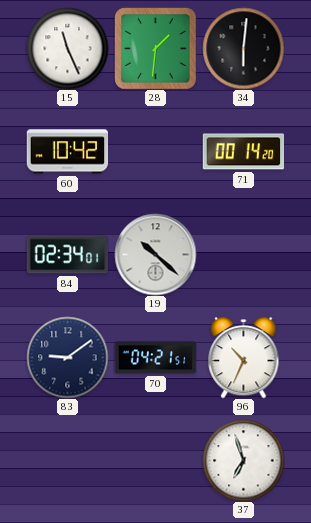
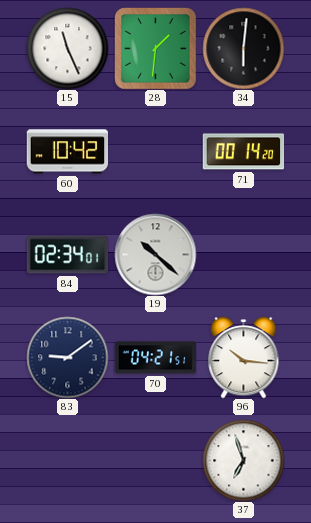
96: 10:34 -> 10:16
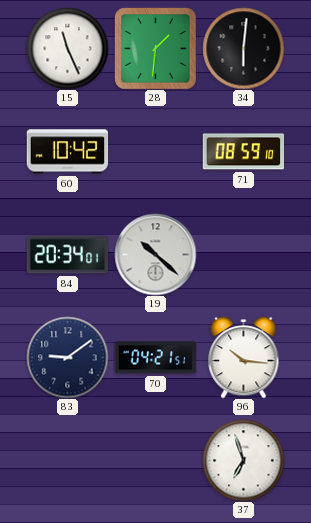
71: 00:14 -> 08:59
84: 02:34 -> 20:34
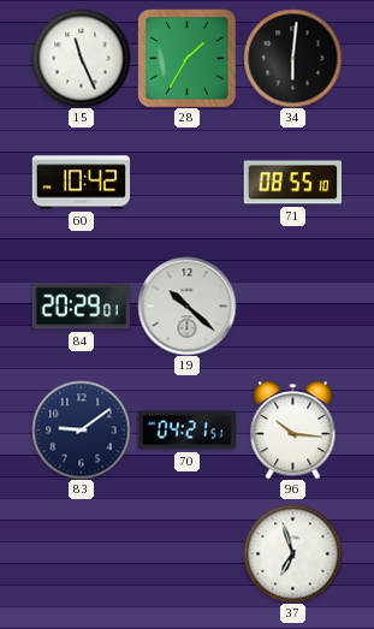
28: 1:31 -> 1:35
71: 08:59 -> 08:55
84: 20:34 -> 20:29
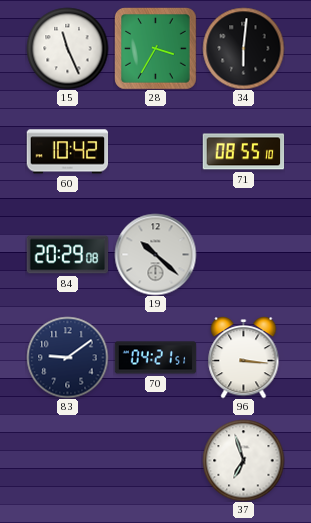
28: 1:35 -> 3:35
84: 20:29:01 -> 20:29:08
96: 10:16 -> 3:16
